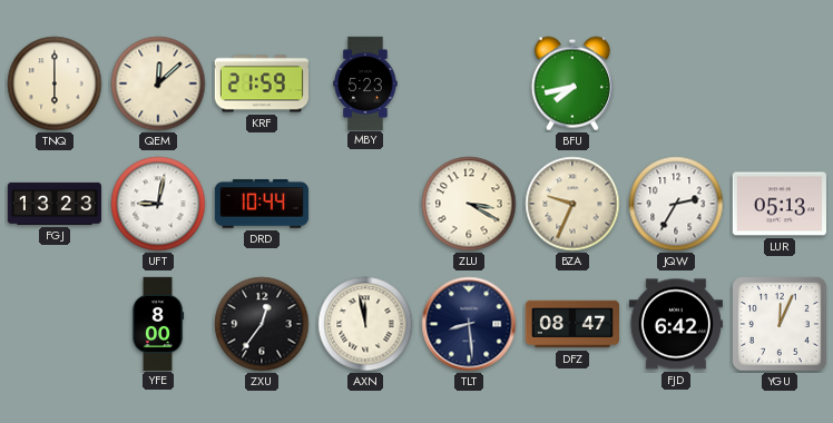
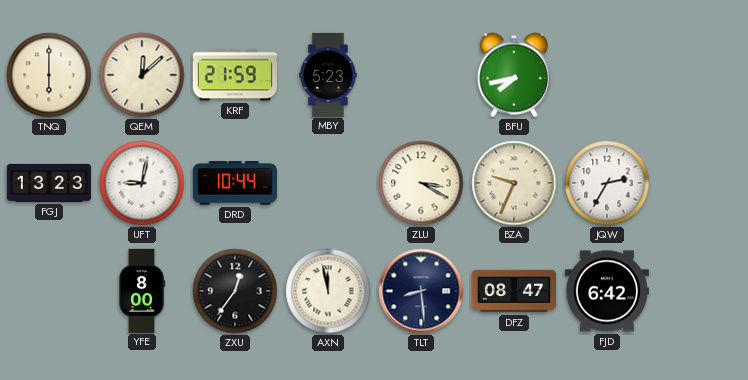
LUR: 05:13 -> none
YGU: 12:04 -> none
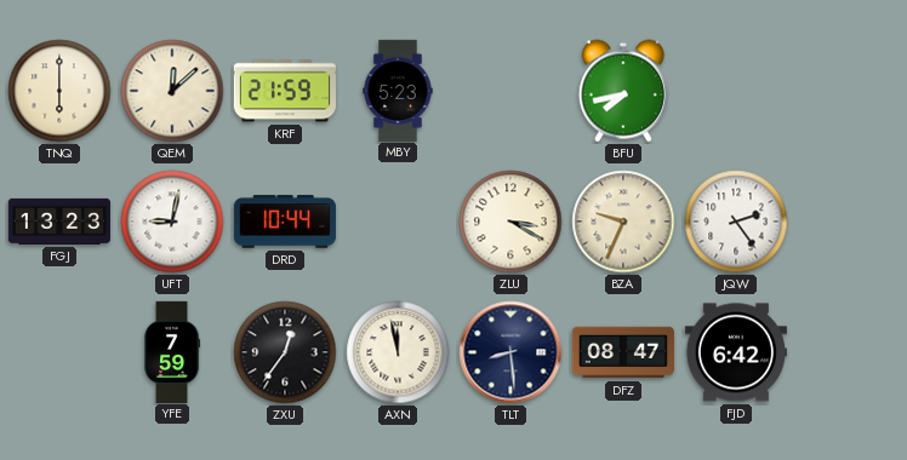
JQW: 2:35 -> 2:24
YFE: 8:00 -> 7:59
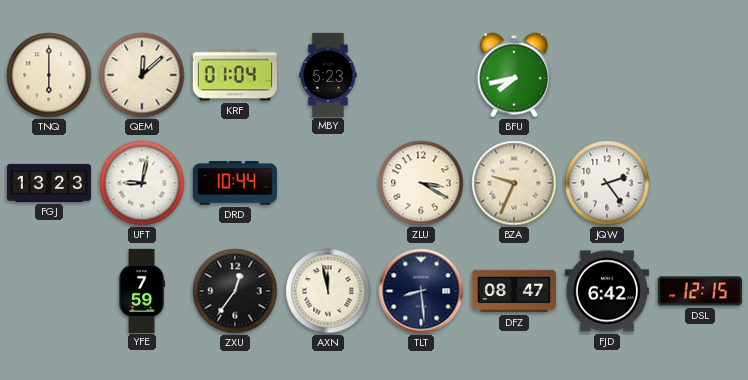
KRF: 21:59 -> 01:04
DSL: none -> 12:15
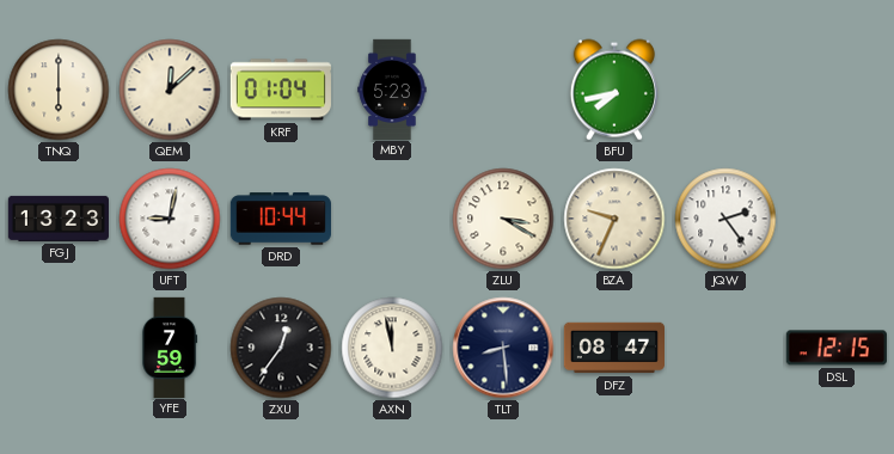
FJD: 6:42 -> none
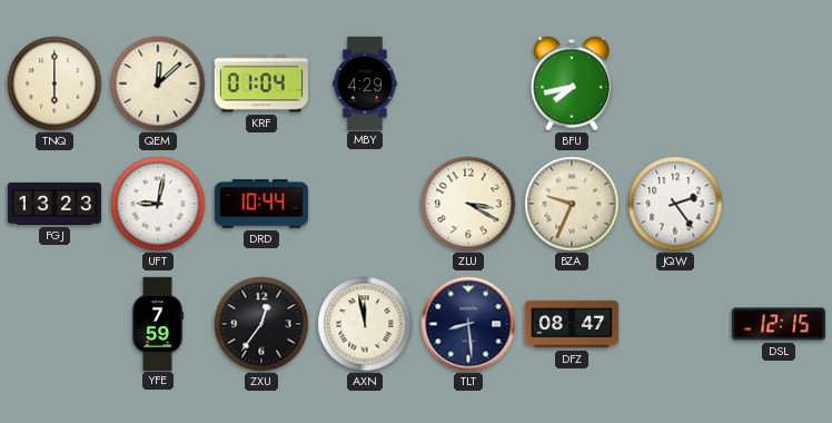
MBY: 5:23 -> 4:29
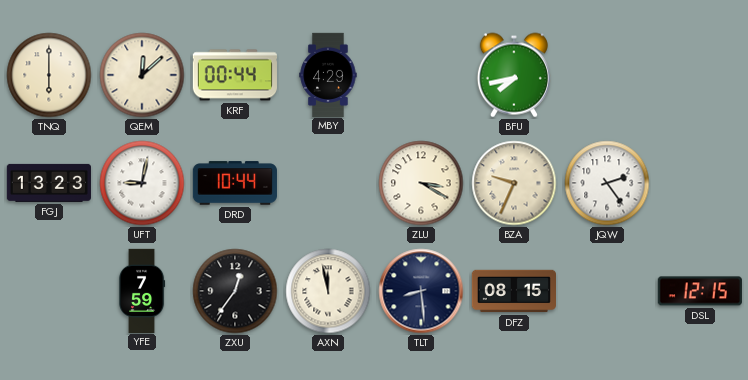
KRF: 01:04 -> 00:44
DFZ: 08:47 -> 08:15
